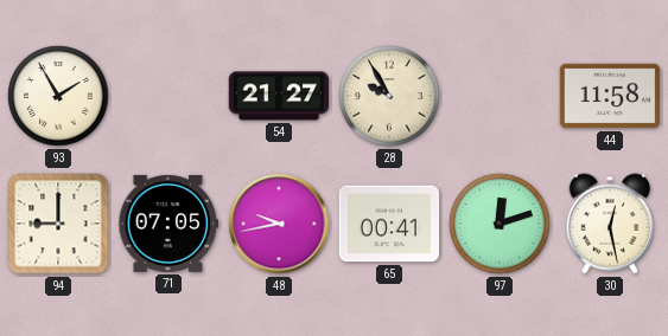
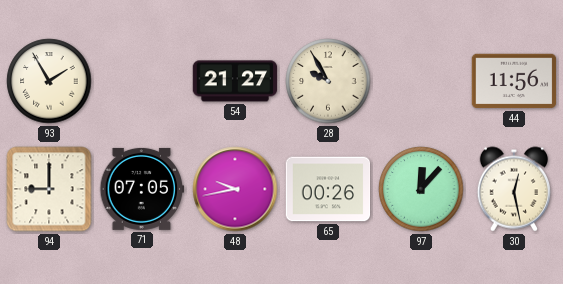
44: 11:58 -> 11:56
65: 00:41 -> 00:26
97: 12:12 -> 12:07
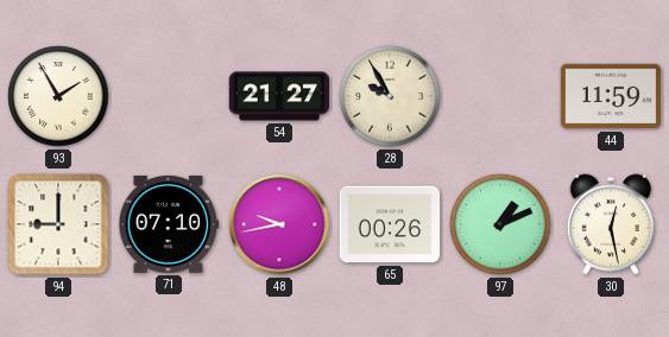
44: 11:56 -> 11:59
71: 07:05 -> 07:10
97: 12:07 -> 1:11
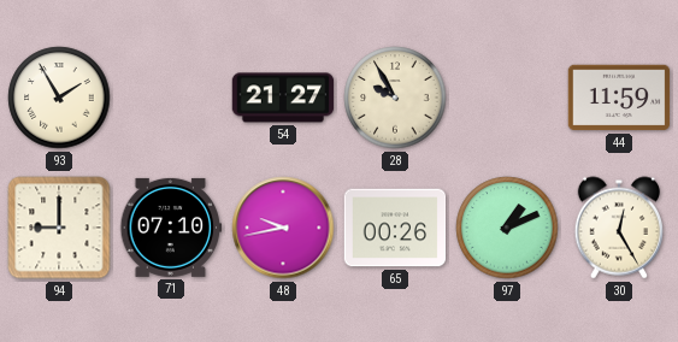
30: 12:28 -> 12:25
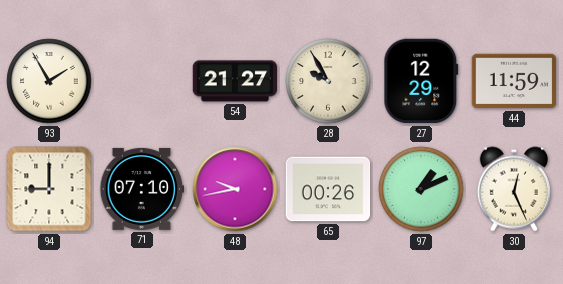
27: none -> 12:29
30: 12:25 -> 12:26
